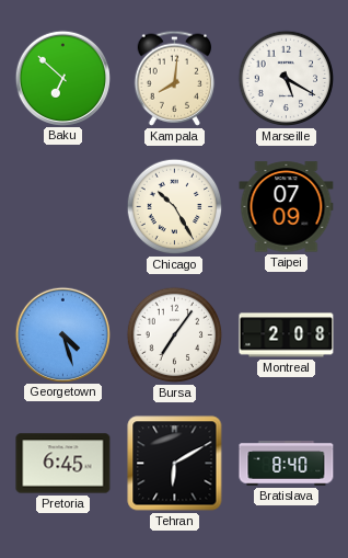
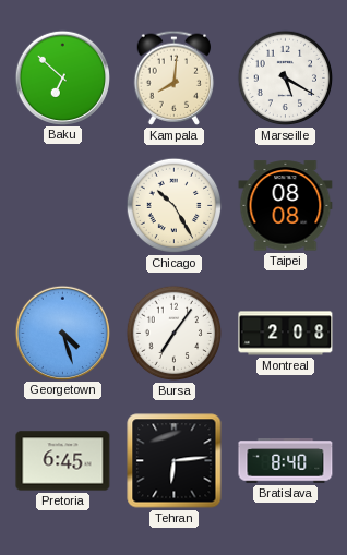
Taipei: 07:09 -> 08:08
Tehran: 6:10 -> 6:14
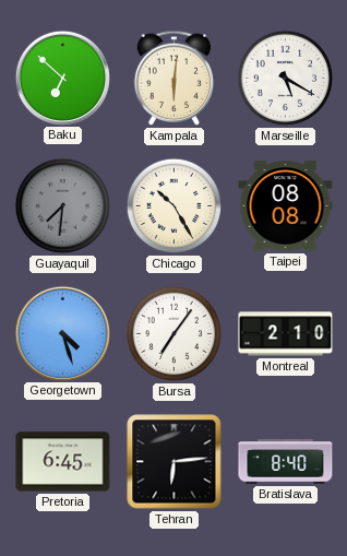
Kampala: 8:01 -> 6:01
Guayaquil: none -> 7:31
Montreal: 2:08 -> 2:10
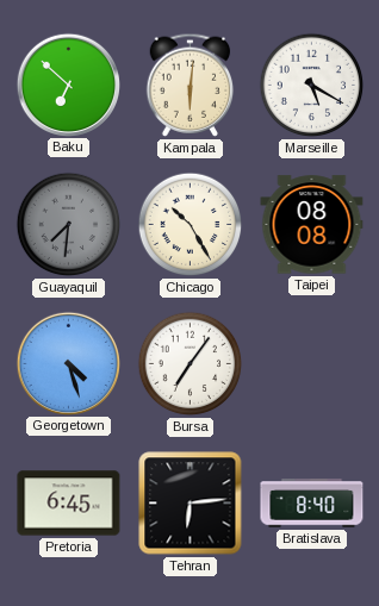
Montreal: 2:10 -> none
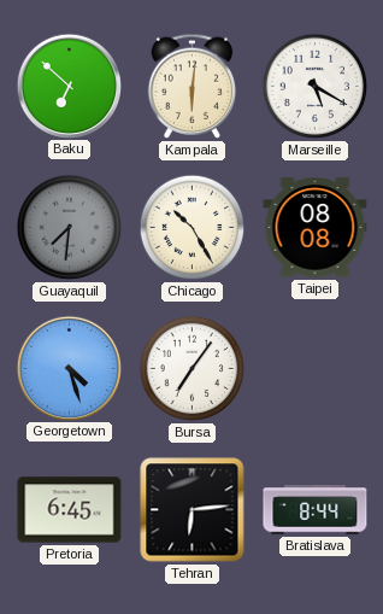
Bratislava: 8:40 -> 8:44
